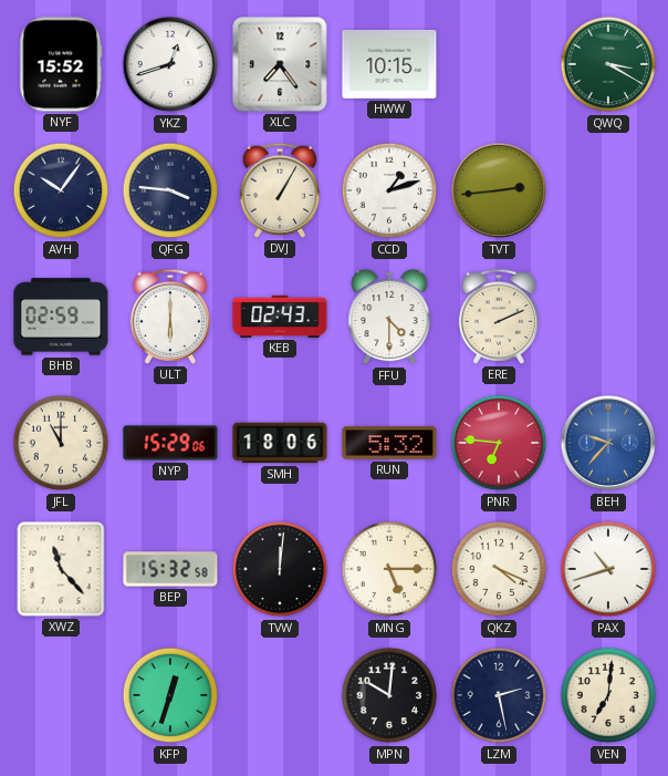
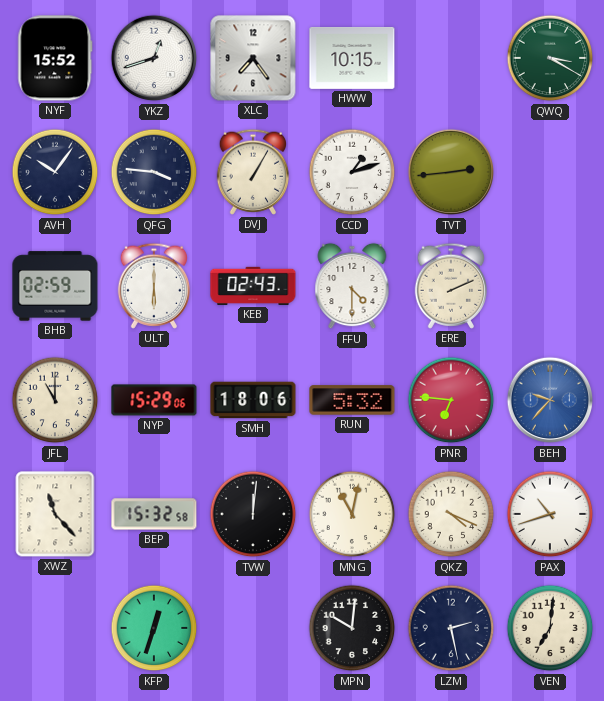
MNG: 5:15 -> 11:02
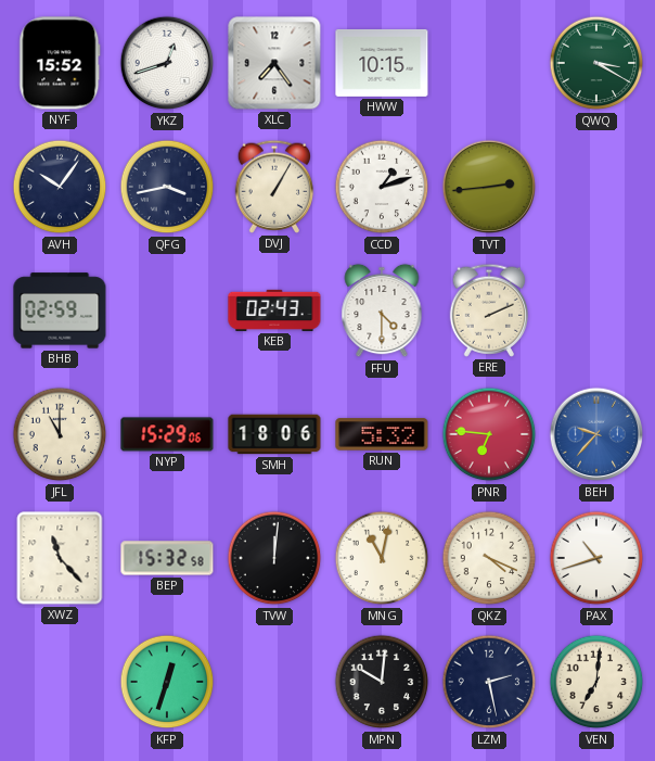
QFG: 3:46 -> 3:43
ULT: 6:00 -> none
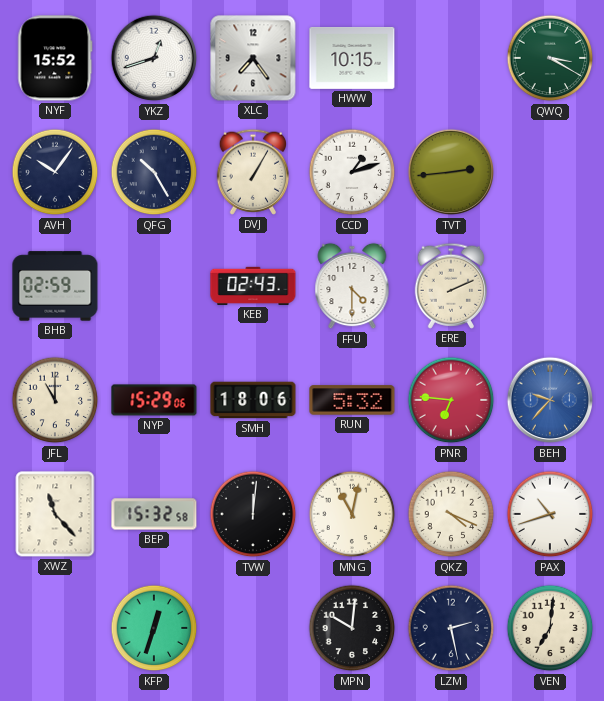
QFG: 3:43 -> 10:25
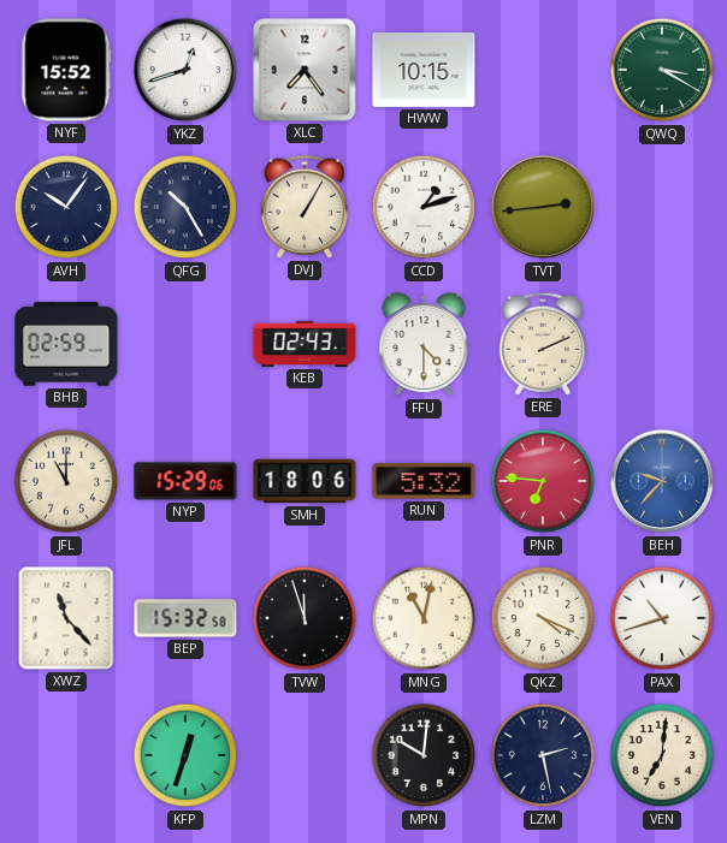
TVW: 12:01 -> 11:57
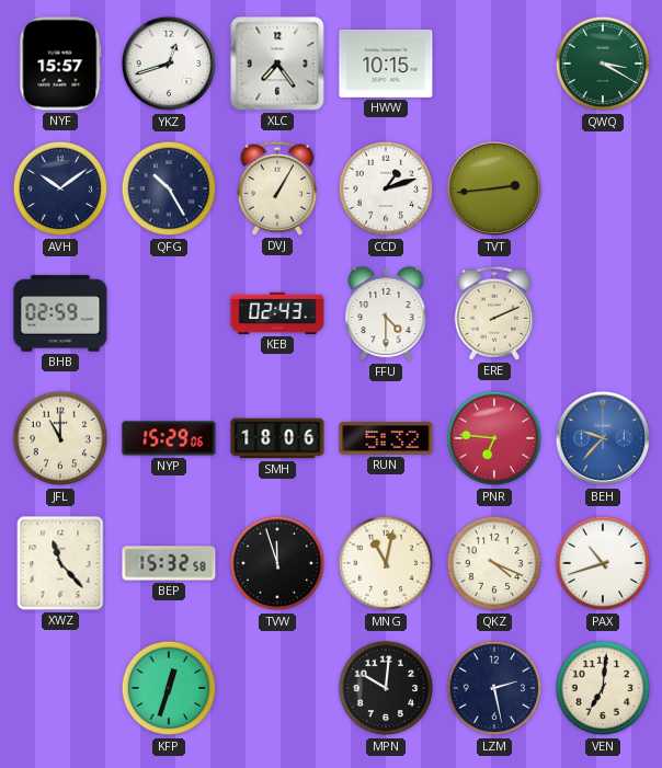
NYF: 15:52 -> 15:57
AVH: 10:06 -> 10:09
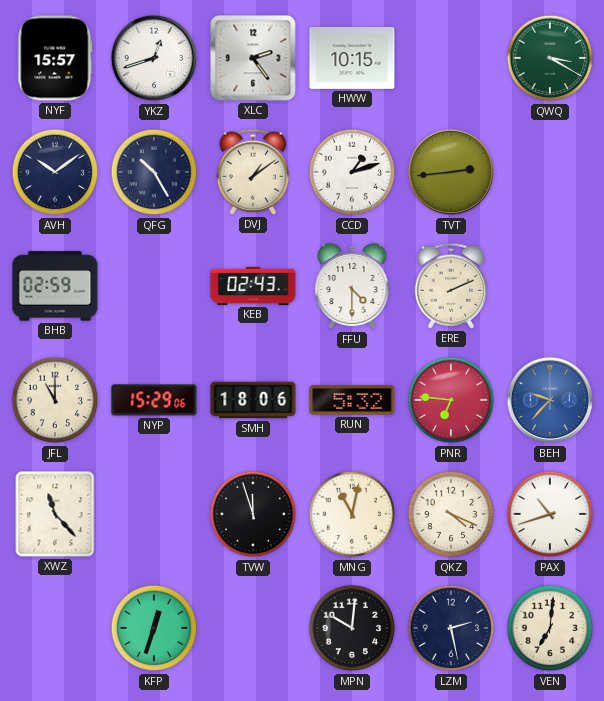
XLC: 7:24 -> 2:24
DVJ: 1:05 -> 1:09
BEP: 15:32 -> none
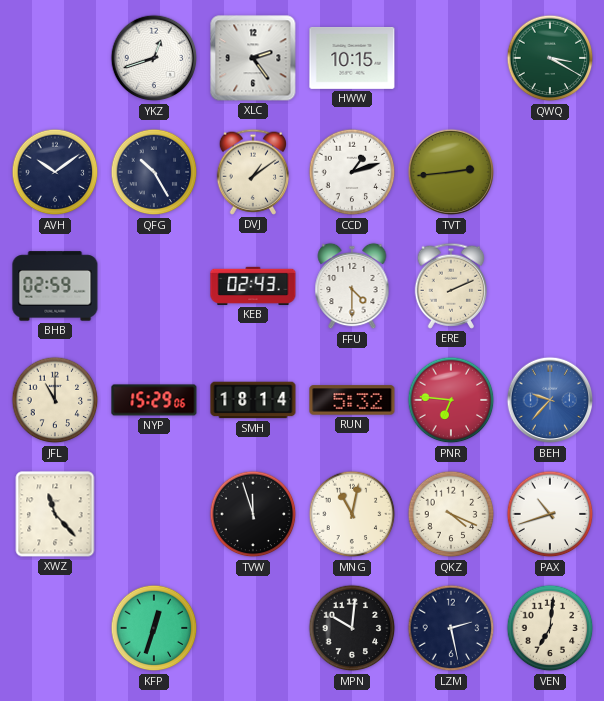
NYF: 15:57 -> none
SMH: 18:06 -> 18:14
